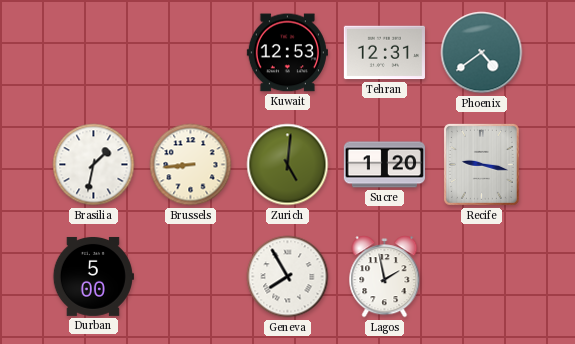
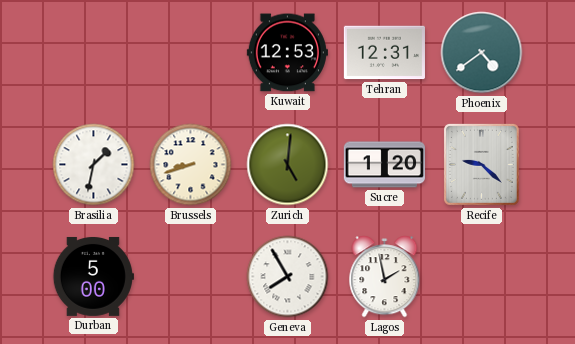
Brussels: 8:44 -> 8:42
Recife: 9:17 -> 9:22
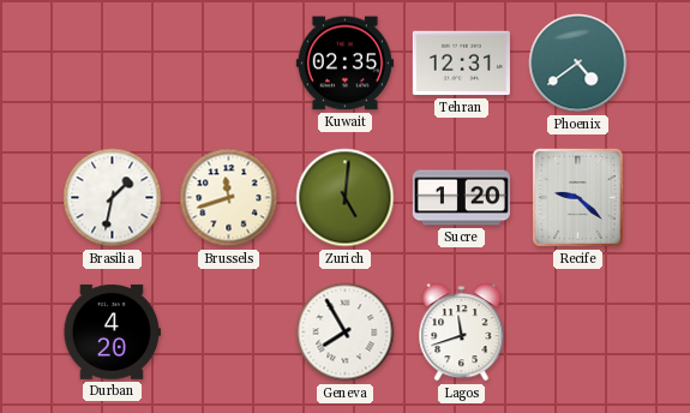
Kuwait: 12:53 -> 02:35
Brussels: 8:42 -> 11:42
Durban: 5:00 -> 4:20
Lagos: 1:58 -> 11:42
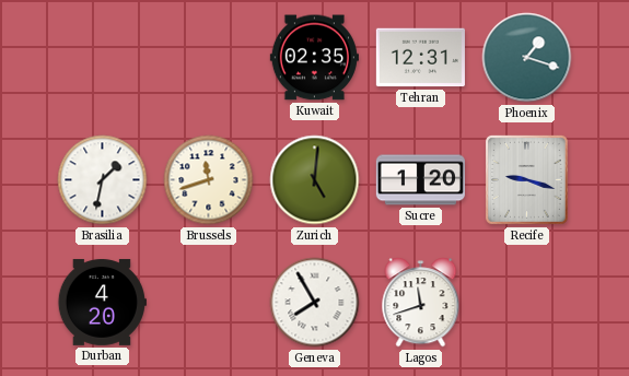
Phoenix: 4:39 -> 1:18
Recife: 9:22 -> 9:18
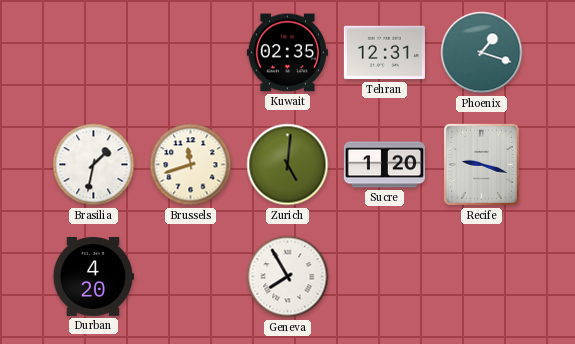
Lagos: 11:42 -> none
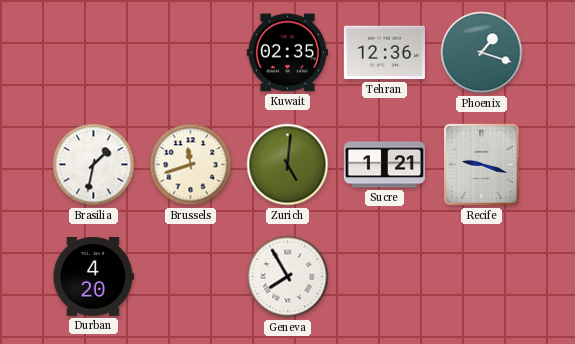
Tehran: 12:31 -> 12:36
Sucre: 1:20 -> 1:21
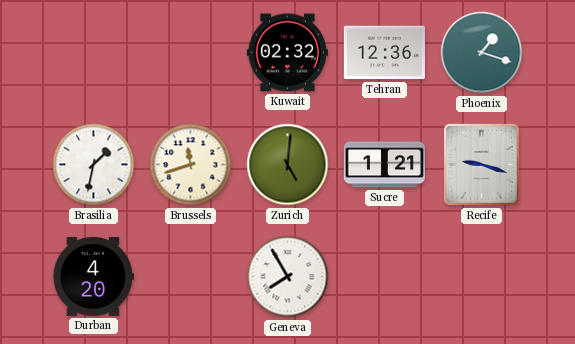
Kuwait: 02:35 -> 02:32
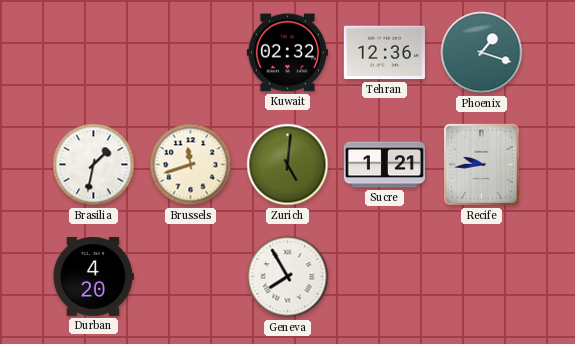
Recife: 9:18 -> 9:44
